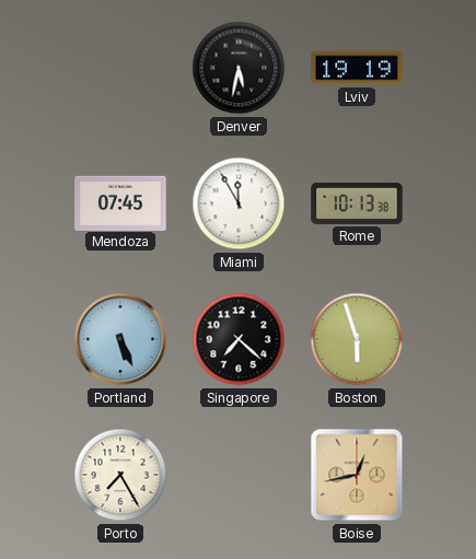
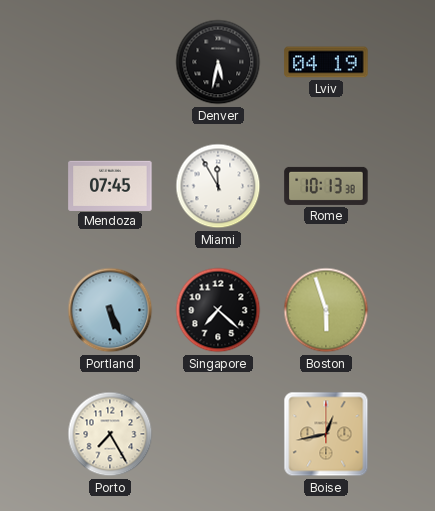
Lviv: 19:19 -> 04:19
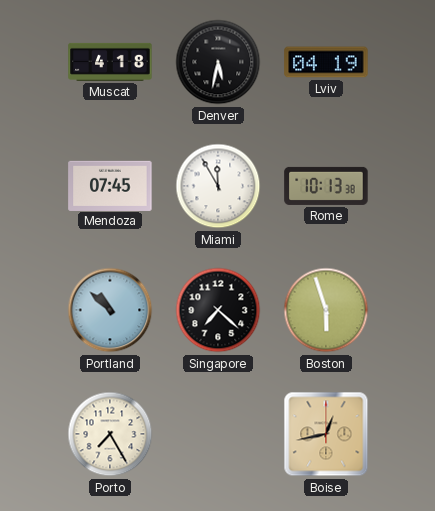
Muscat: none -> 4:18
Portland: 5:26 -> 10:52
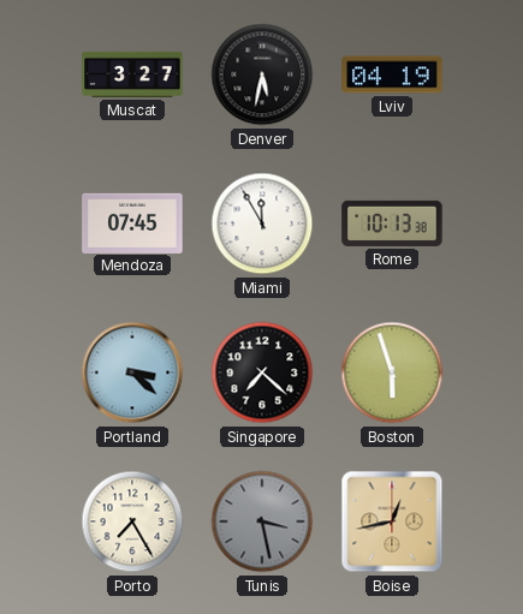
Muscat: 4:18 -> 3:27
Portland: 10:52 -> 3:22
Tunis: none -> 3:28
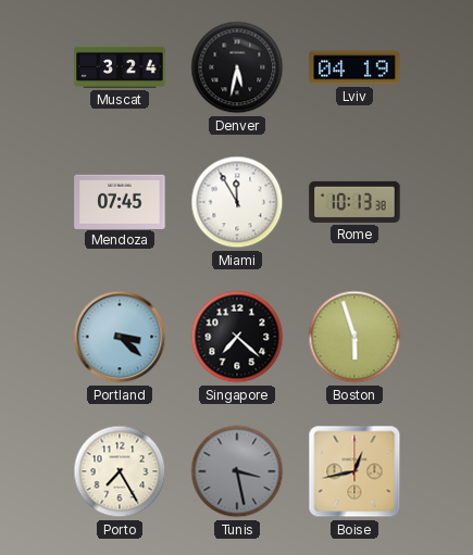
Muscat: 3:27 -> 3:24
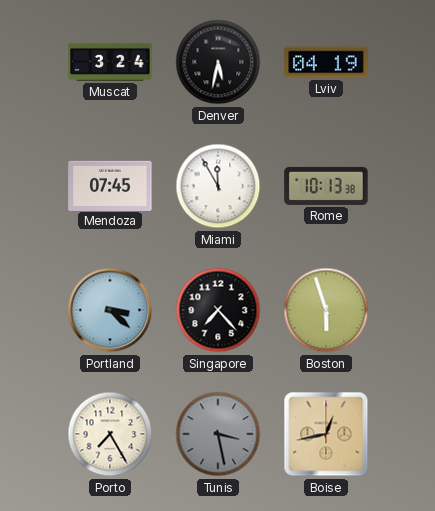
Singapore: 7:22 -> 7:23
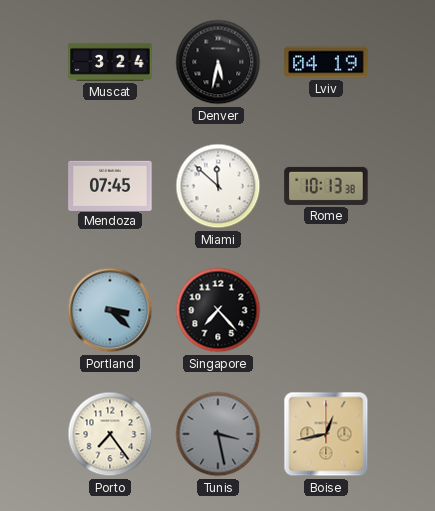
Miami: 11:55 -> 11:52
Boston: 5:57 -> none
Porto: 7:25 -> 7:24
